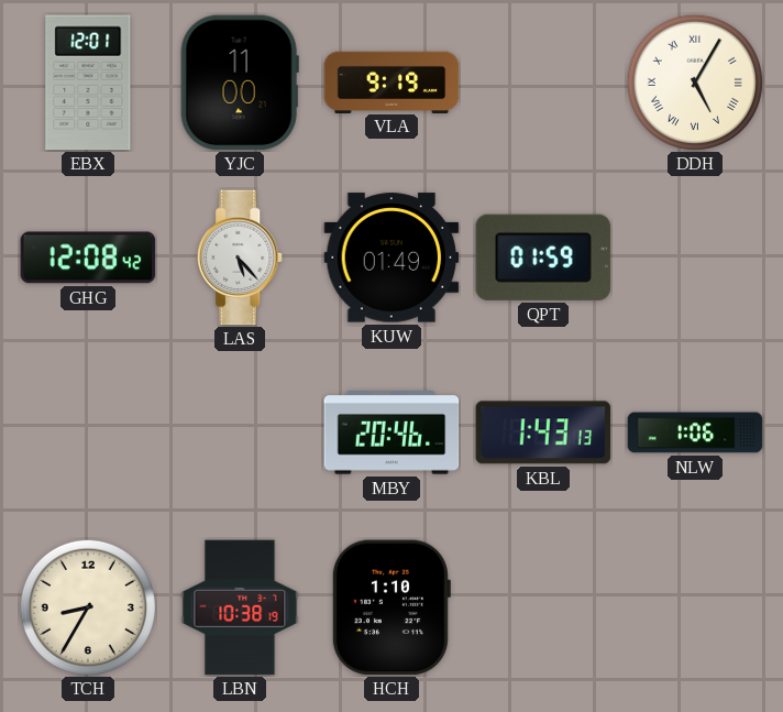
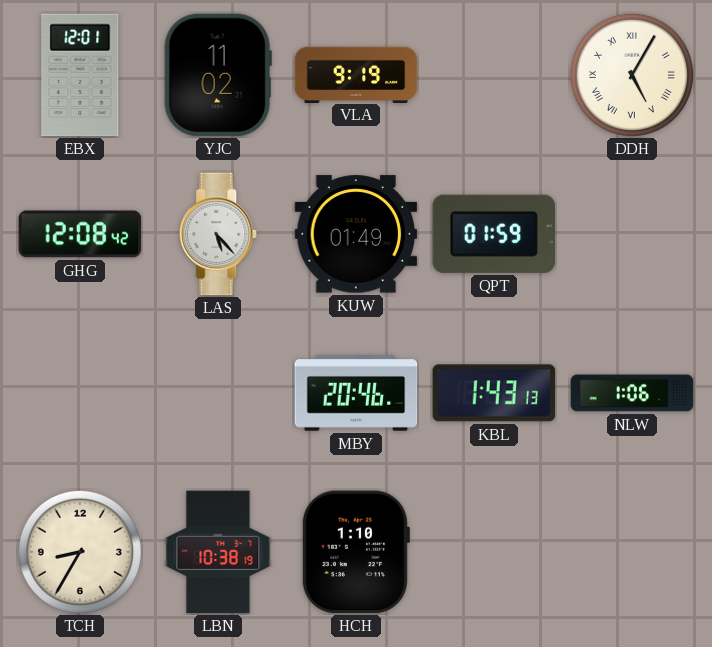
YJC: 11:00 -> 11:02
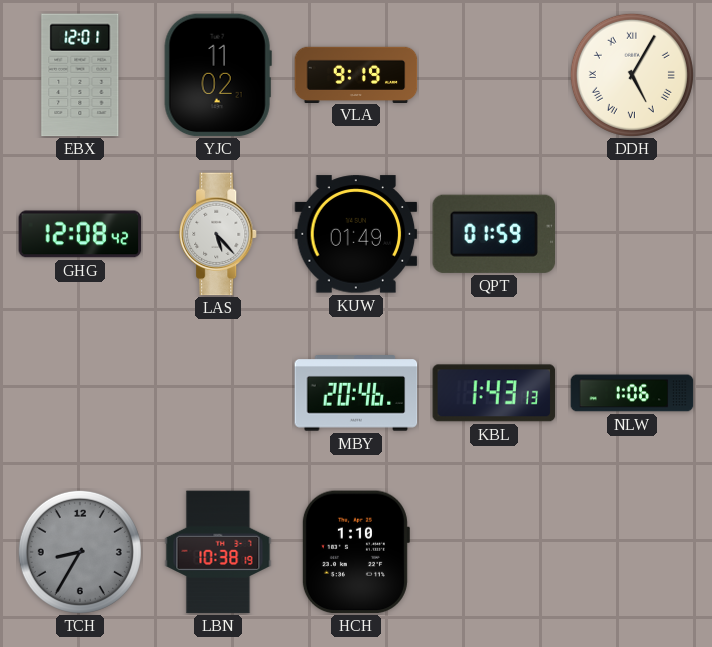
TCH dial: cream -> grey
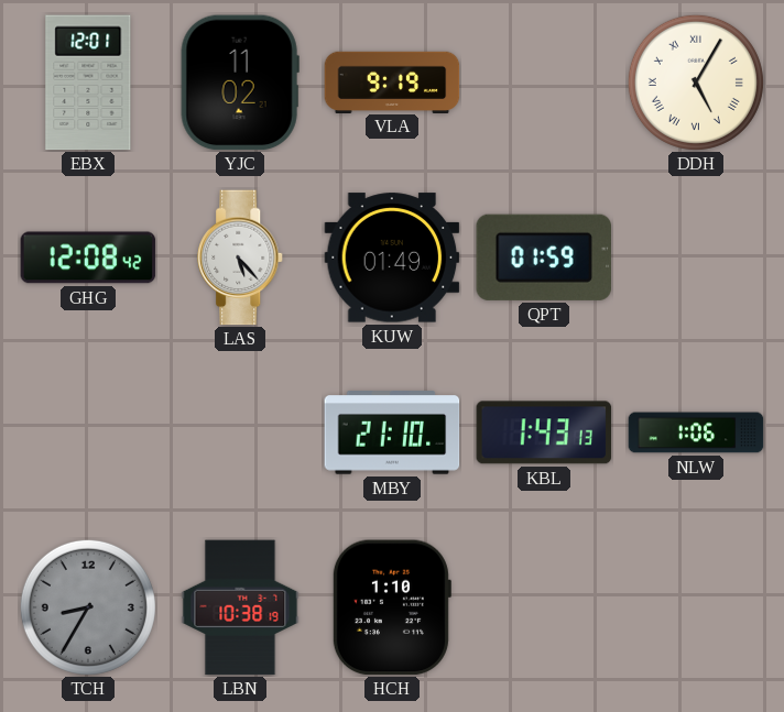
MBY: 20:46 -> 21:10
